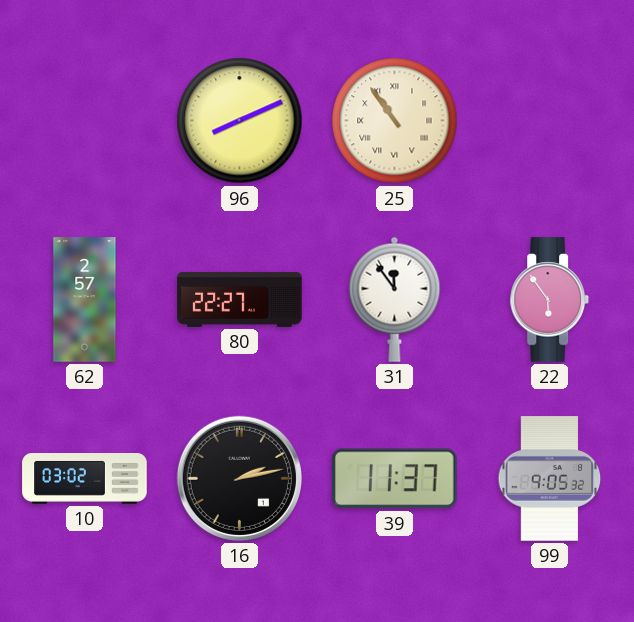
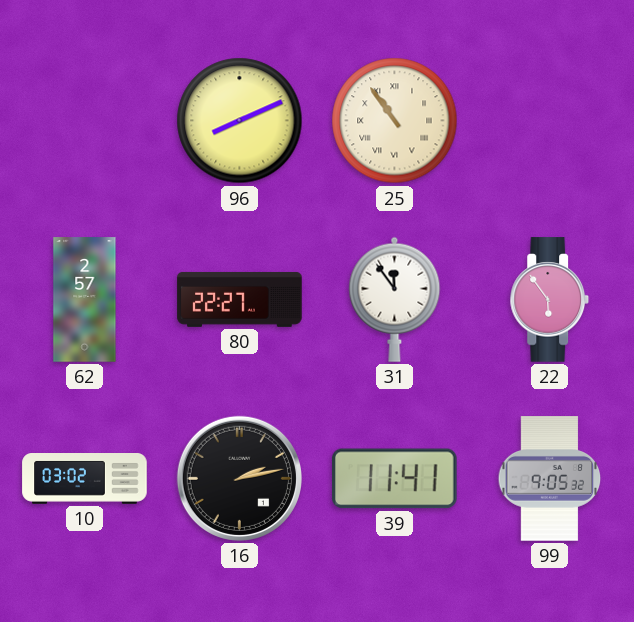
39: 11:37 -> 11:41
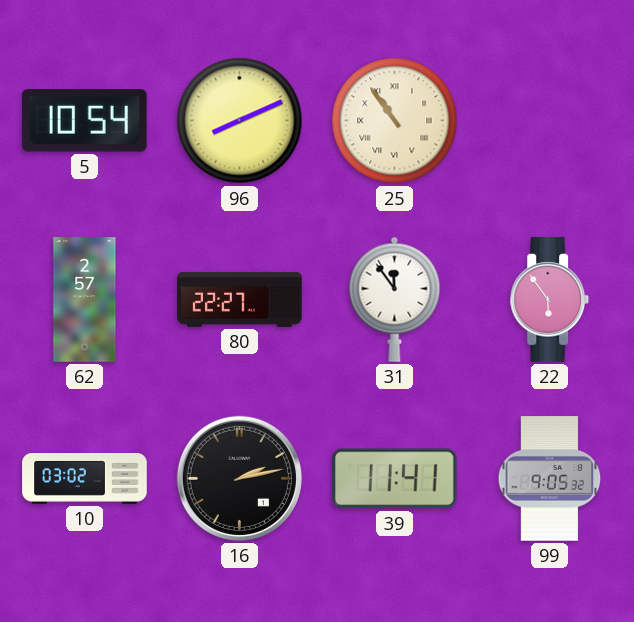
5: none -> 10:54
